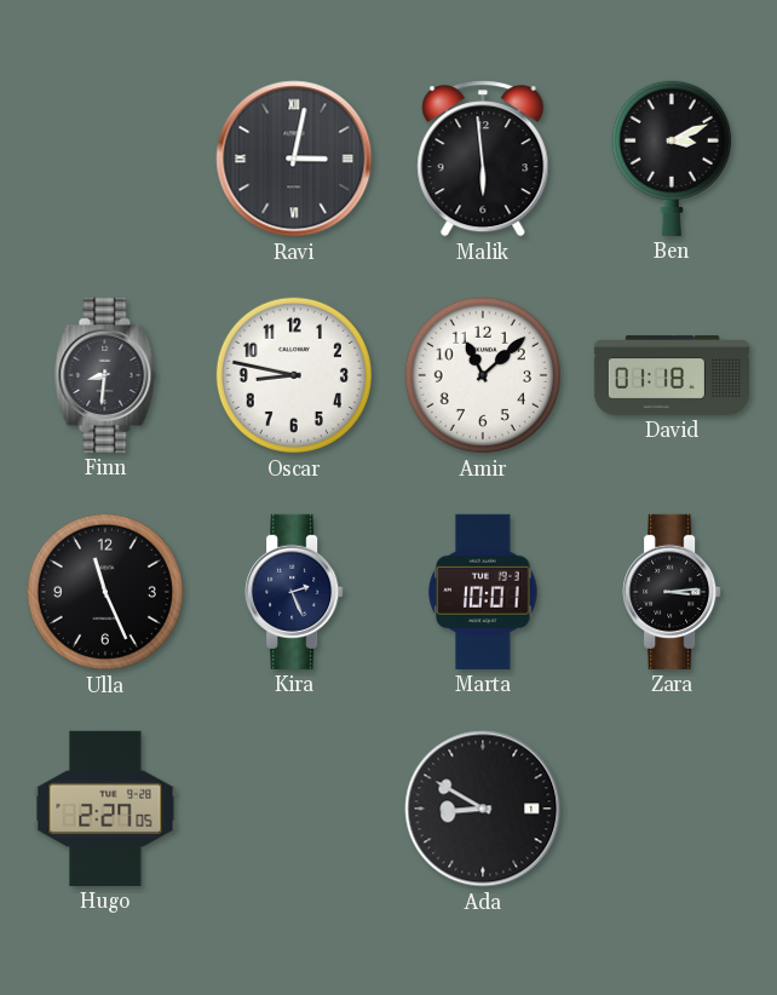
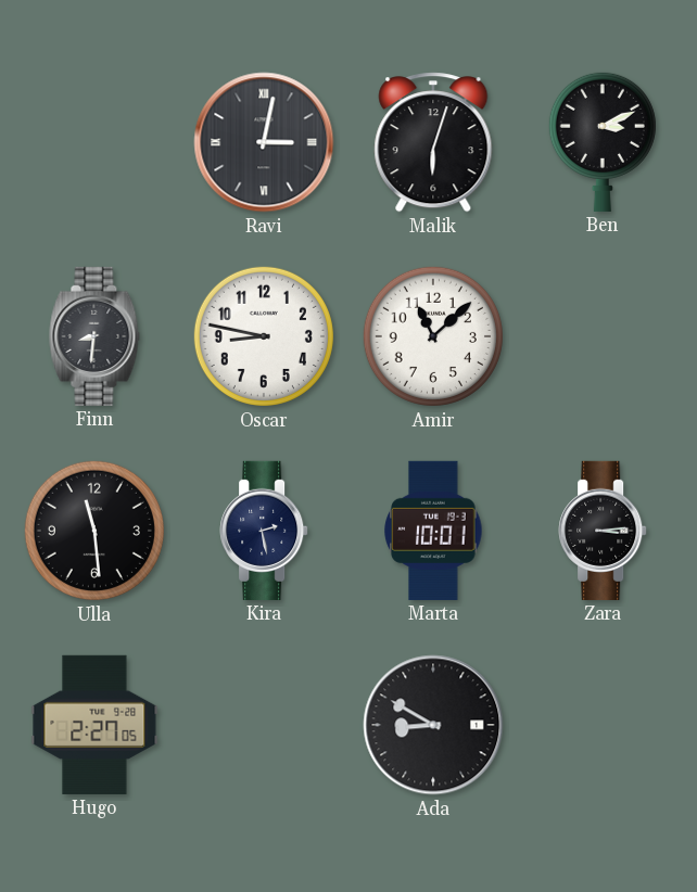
Malik: 5:59 -> 6:03
David: 01:18 -> none
Ulla: 11:26 -> 11:29
Kira: 2:26 -> 2:28
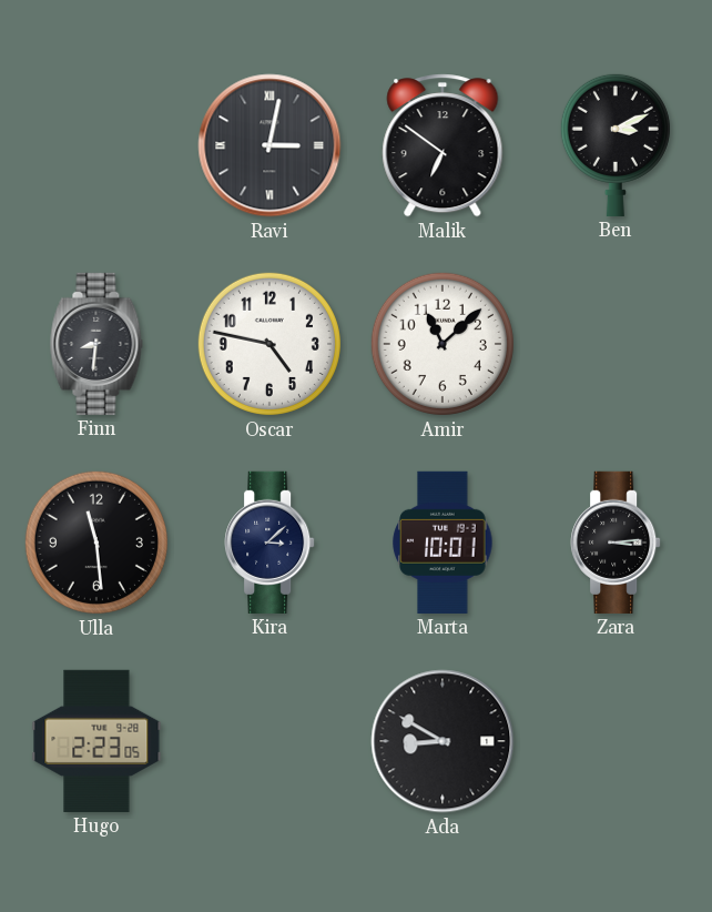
Malik: 6:03 -> 6:51
Oscar: 8:47 -> 4:47
Kira: 2:28 -> 3:08
Hugo: 2:27 -> 2:23
